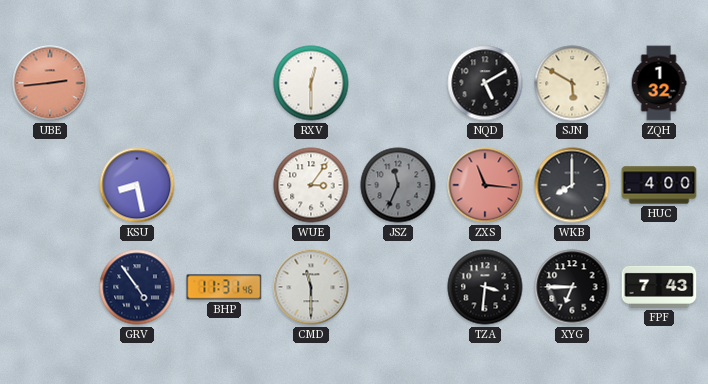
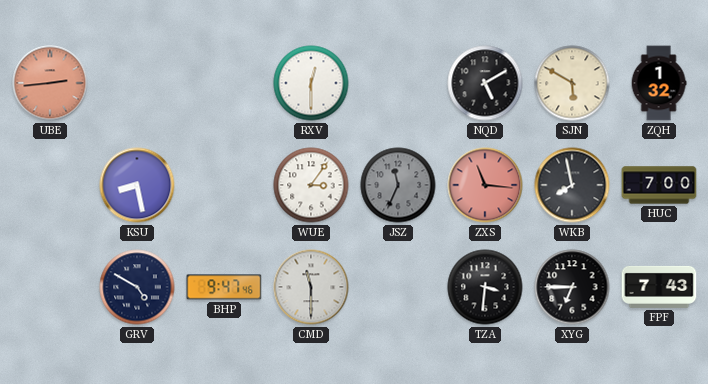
WKB: 8:00 -> 7:58
HUC: 4:00 -> 7:00
GRV: 4:54 -> 4:50
BHP: 11:31 -> 9:47
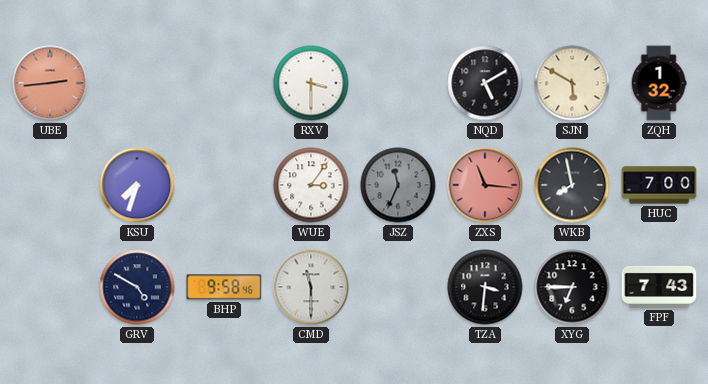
RXV: 12:30 -> 3:30
KSU: 8:28 -> 7:33
BHP: 9:47 -> 9:58
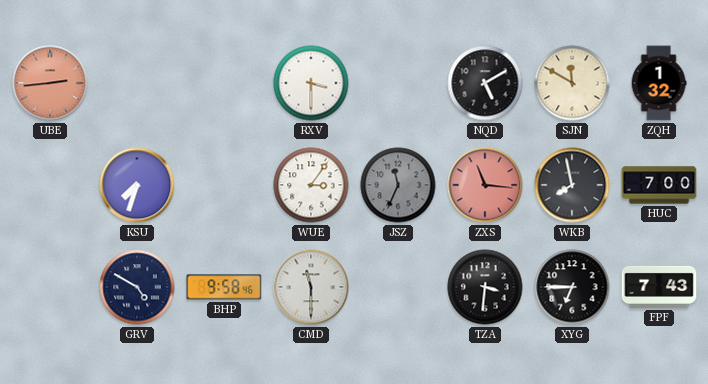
SJN: 5:50 -> 11:50
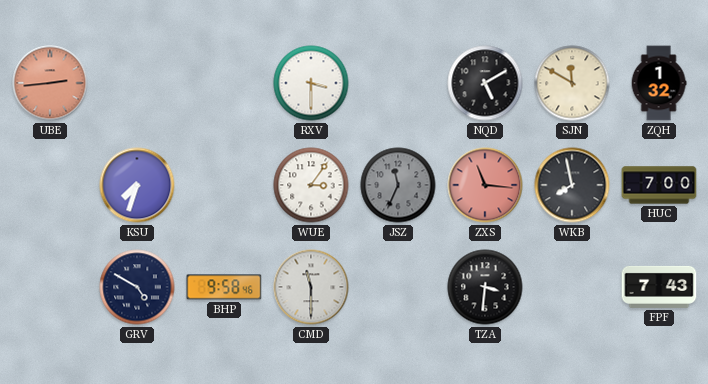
XYG: 6:45 -> none
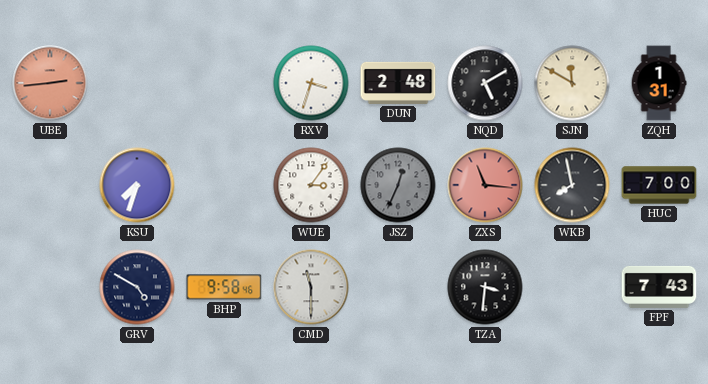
RXV: 3:30 -> 3:33
DUN: none -> 2:48
ZQH: 1:32 -> 1:31
JSZ: 11:34 -> 12:34
